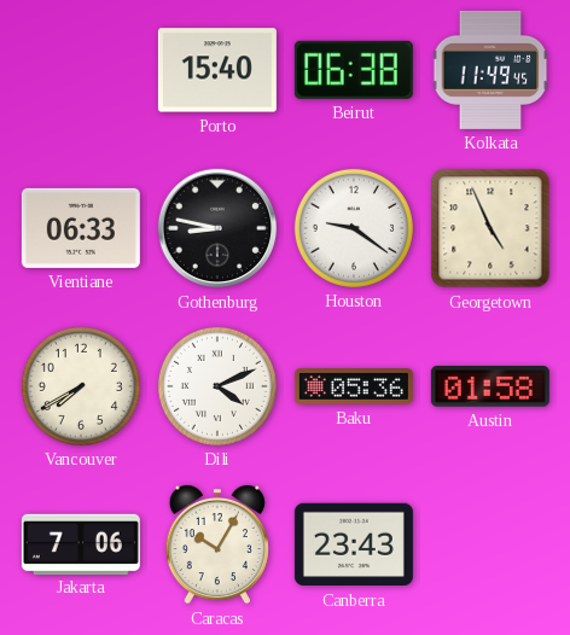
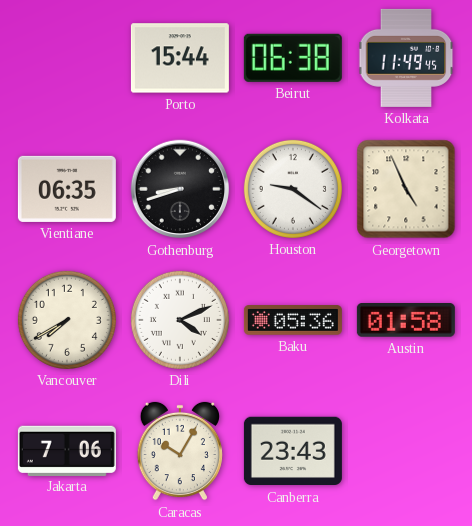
Porto: 15:40 -> 15:44
Vientiane: 06:33 -> 06:35
Gothenburg: 8:47 -> 8:42
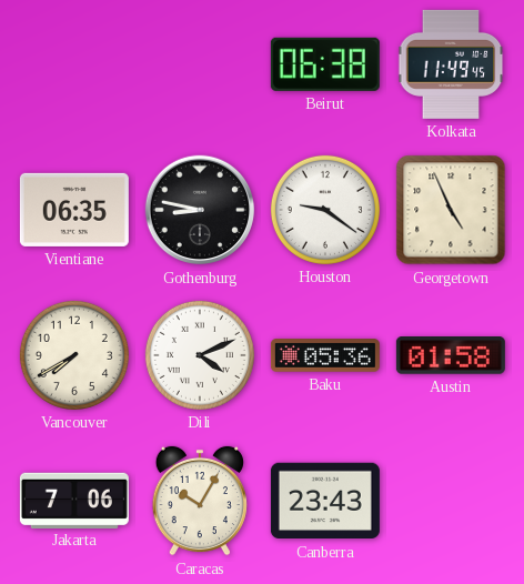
Porto: 15:44 -> none
Gothenburg: 8:42 -> 8:47
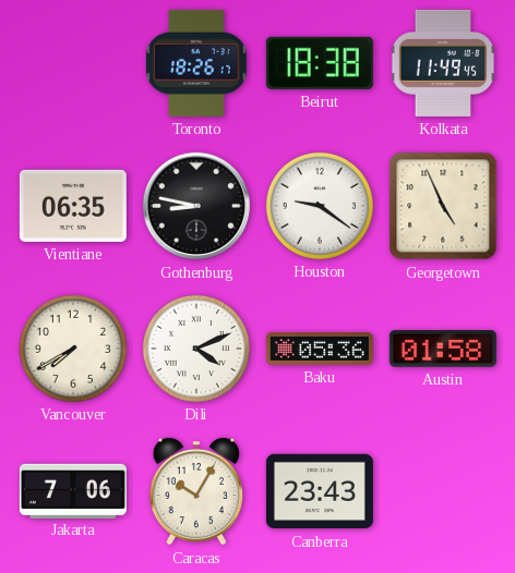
Toronto: none -> 18:26
Beirut: 06:38 -> 18:38
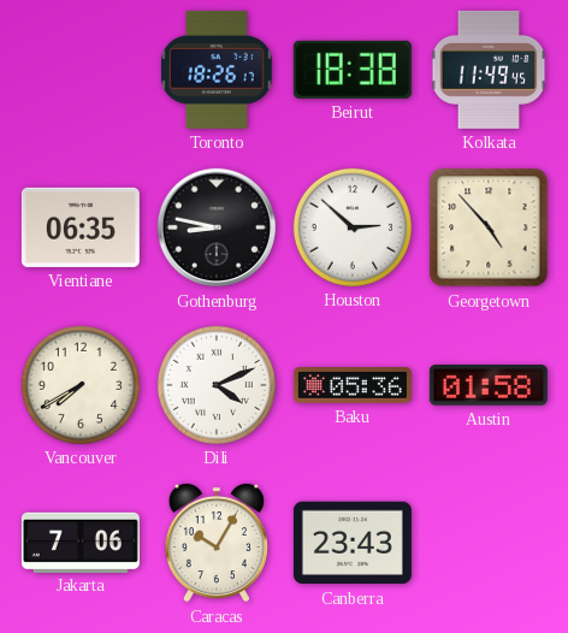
Houston: 9:21 -> 2:52
Georgetown: 4:56 -> 4:53
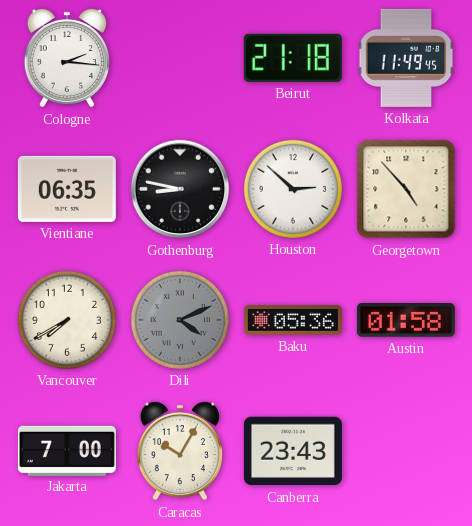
Cologne: none -> 2:16
Toronto: 18:26 -> none
Beirut: 18:38 -> 21:18
Dili dial: white -> grey
Jakarta: 7:06 -> 7:00
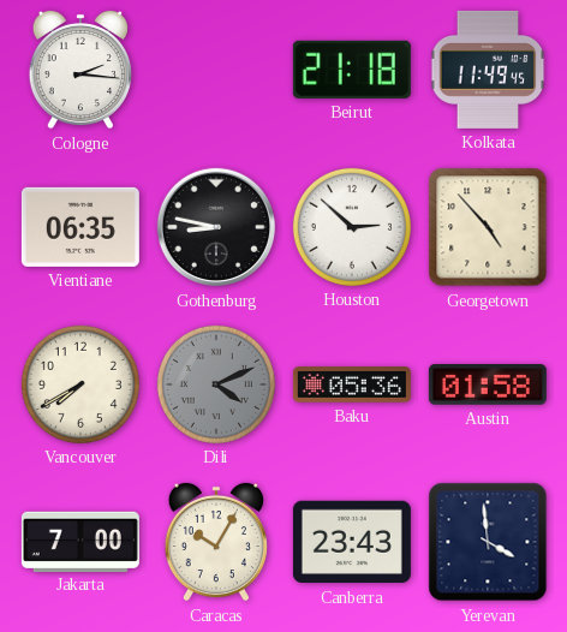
Yerevan: none -> 3:59
